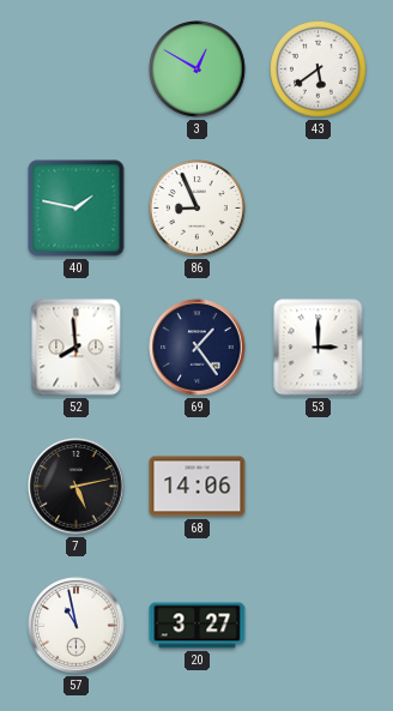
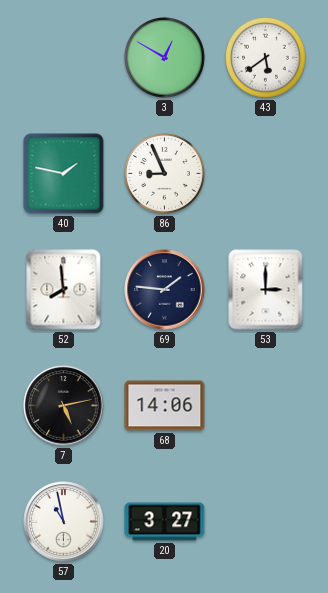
69: 1:24 -> 1:46
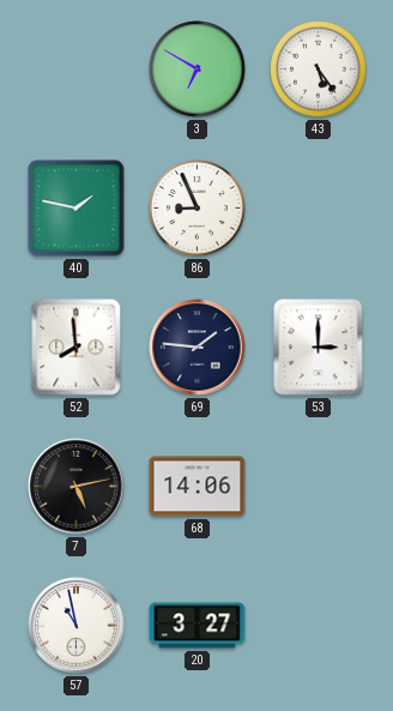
3: 12:50 -> 6:50
43: 5:39 -> 5:24
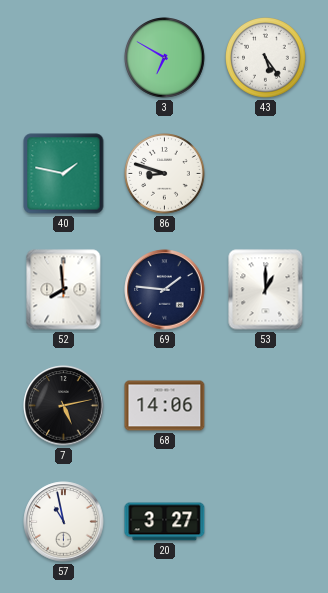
86: 8:56 -> 8:48
53: 3:00 -> 1:00
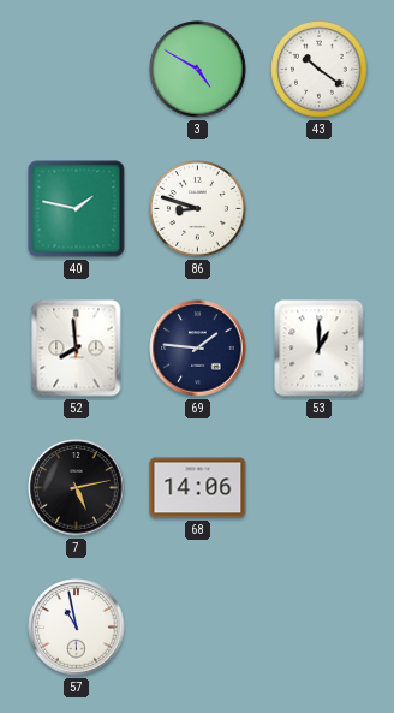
3: 6:50 -> 4:50
43: 5:24 -> 10:21
20: 3:27 -> none
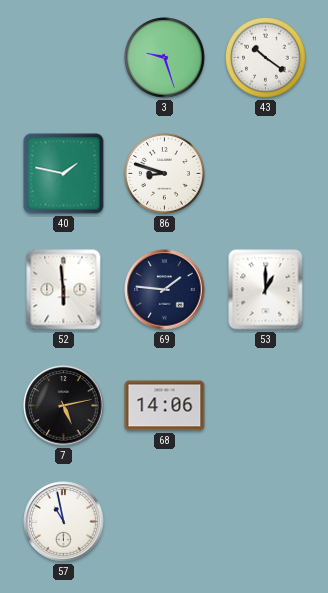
3: 4:50 -> 9:27
52: 7:59 -> 5:59
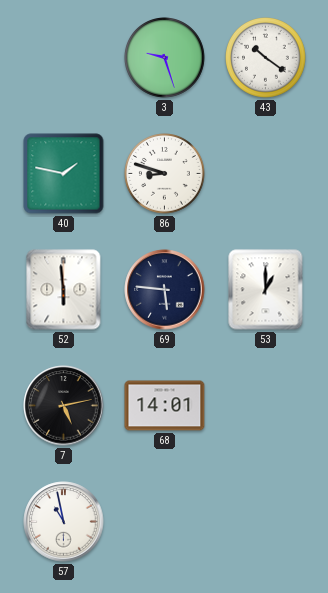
69: 1:46 -> 5:46
68: 14:06 -> 14:01
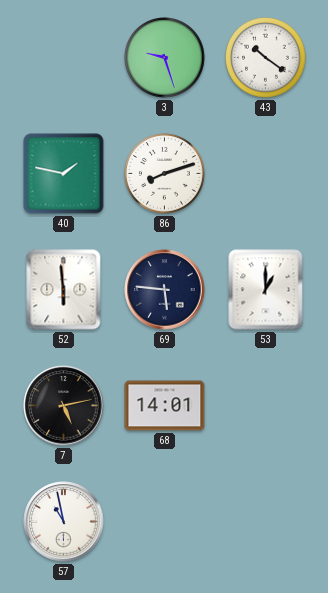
86: 8:48 -> 8:12
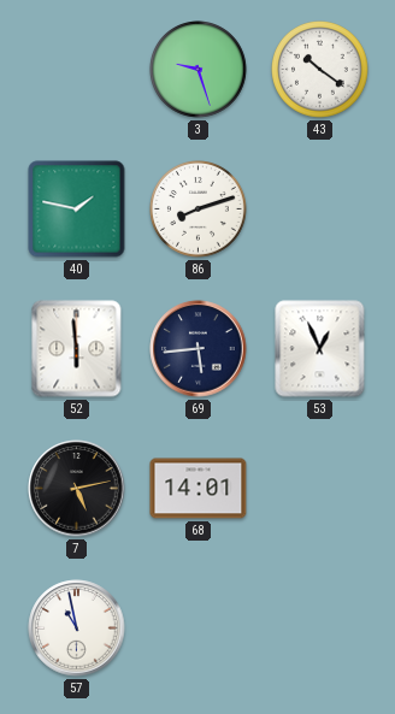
69: 5:46 -> 5:44
53: 1:00 -> 12:56
